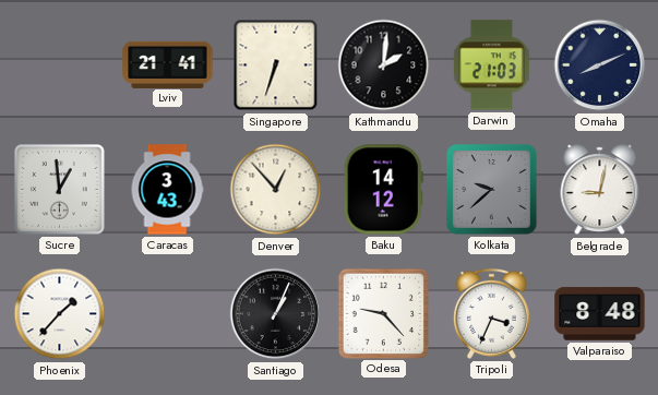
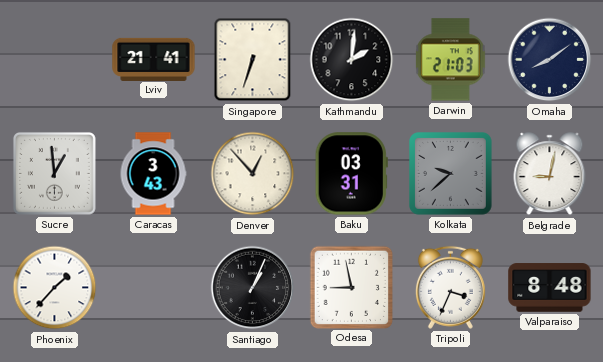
Omaha: 8:11 -> 8:09
Baku: 14:12 -> 03:31
Odesa: 9:23 -> 8:58
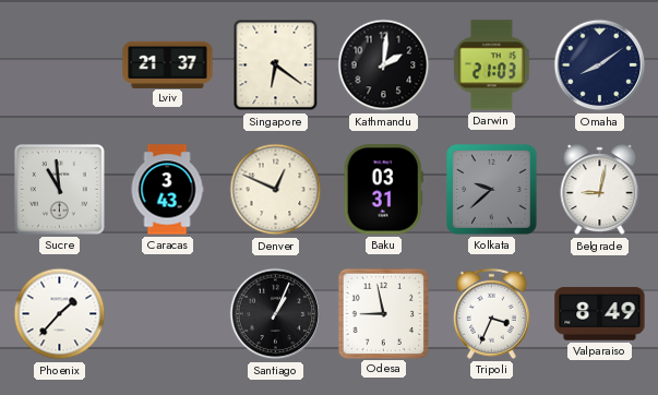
Lviv: 21:41 -> 21:37
Singapore: 6:33 -> 6:21
Sucre: 12:59 -> 10:59
Denver: 12:53 -> 12:49
Valparaiso: 8:48 -> 8:49
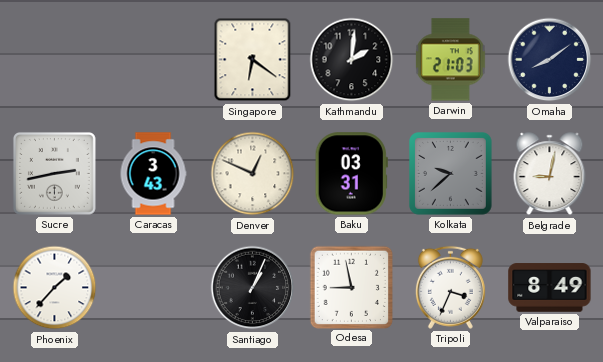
Lviv: 21:37 -> none
Sucre: 10:59 -> 2:43
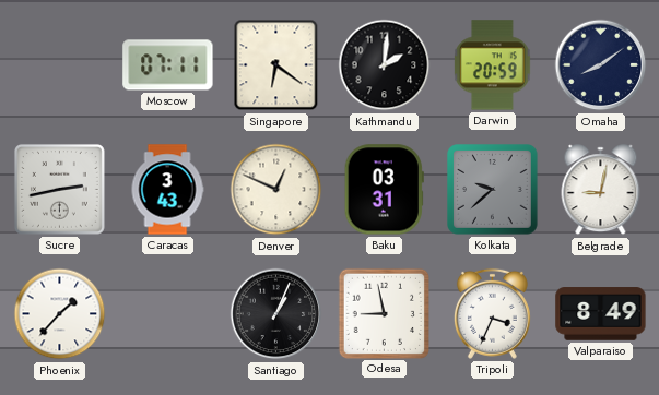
Moscow: none -> 07:11
Darwin: 21:03 -> 20:59
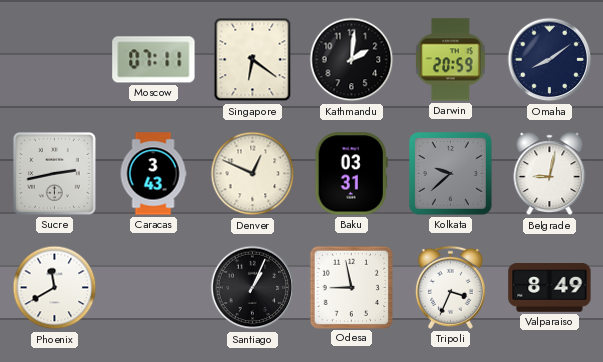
Phoenix: 1:37 -> 11:40
